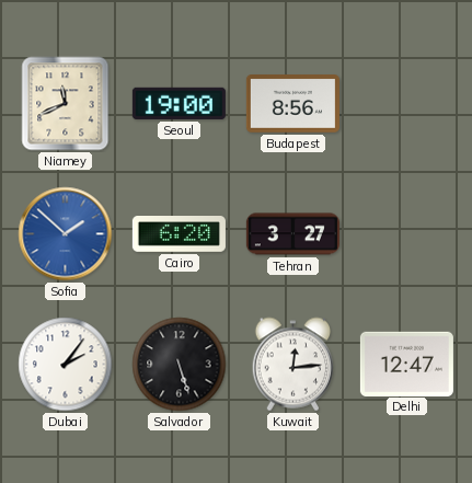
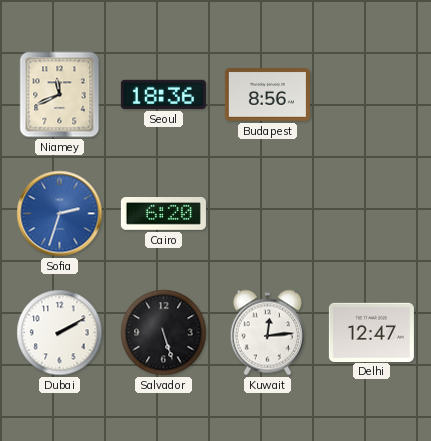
Seoul: 19:00 -> 18:36
Sofia: 1:52 -> 2:33
Tehran: 3:27 -> none
Dubai: 2:06 -> 2:10
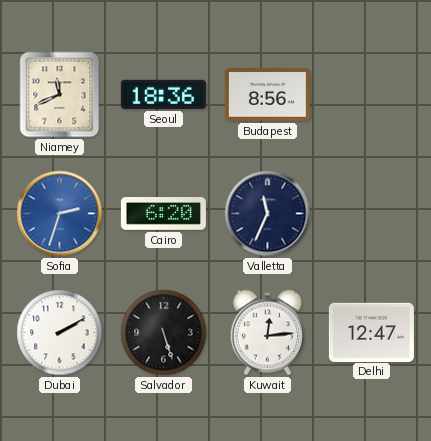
Valletta: none -> 11:34
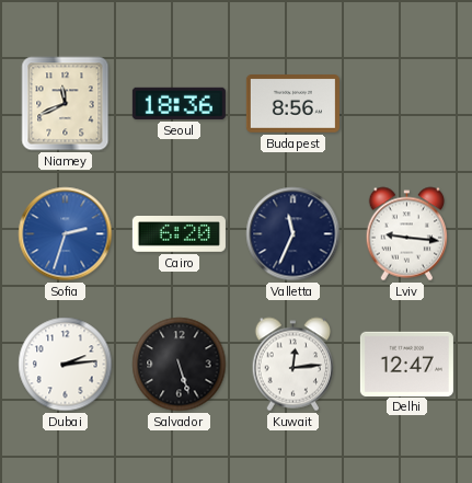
Lviv: none -> 9:16
Dubai: 2:10 -> 2:14
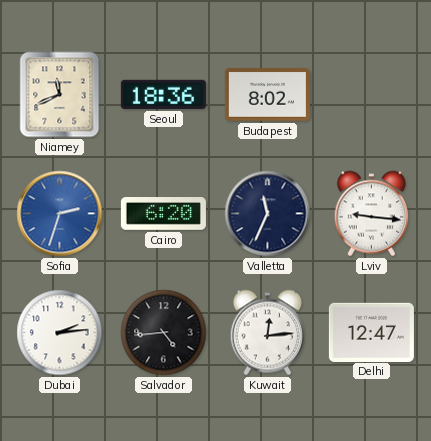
Budapest: 8:56 -> 8:02
Salvador: 5:27 -> 4:44
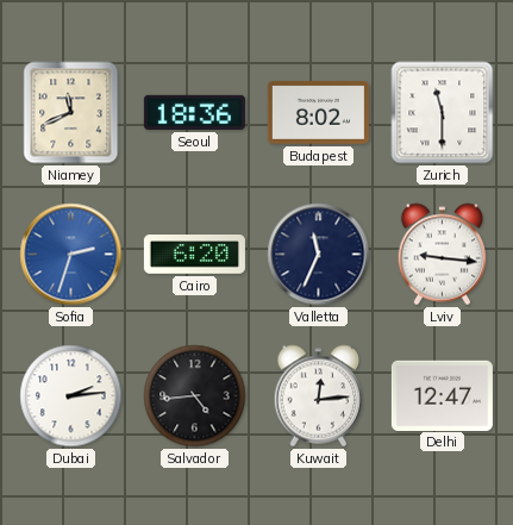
Zurich: none -> 11:30
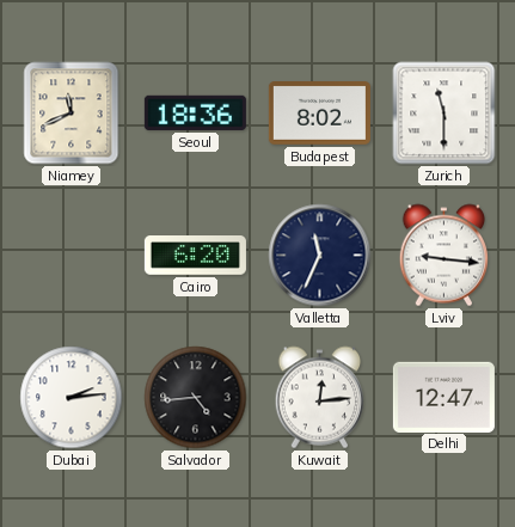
Sofia: 2:33 -> none
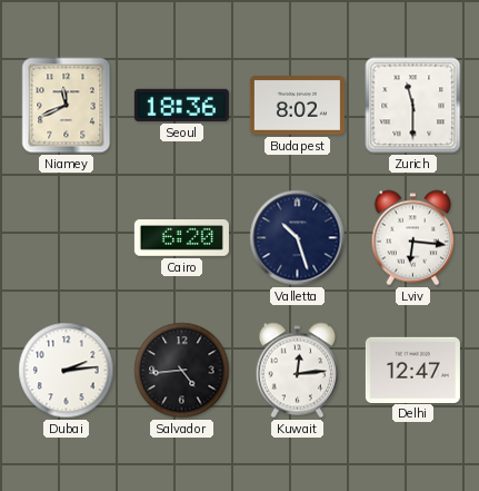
Valletta: 11:34 -> 10:27
Lviv: 9:16 -> 6:16
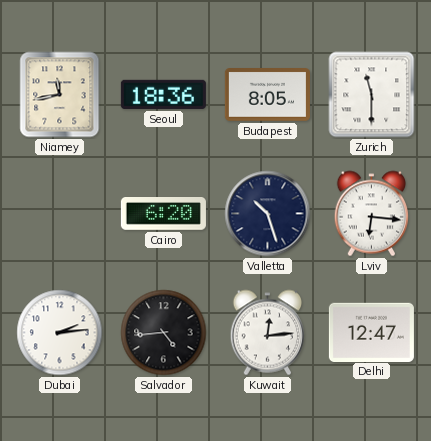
Niamey: 11:41 -> 11:43
Budapest: 8:02 -> 8:05
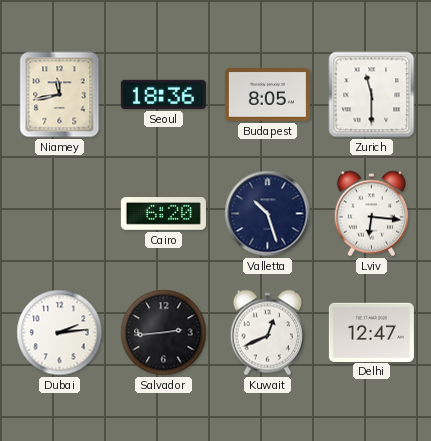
Salvador: 4:44 -> 2:44
Kuwait: 12:14 -> 12:41
